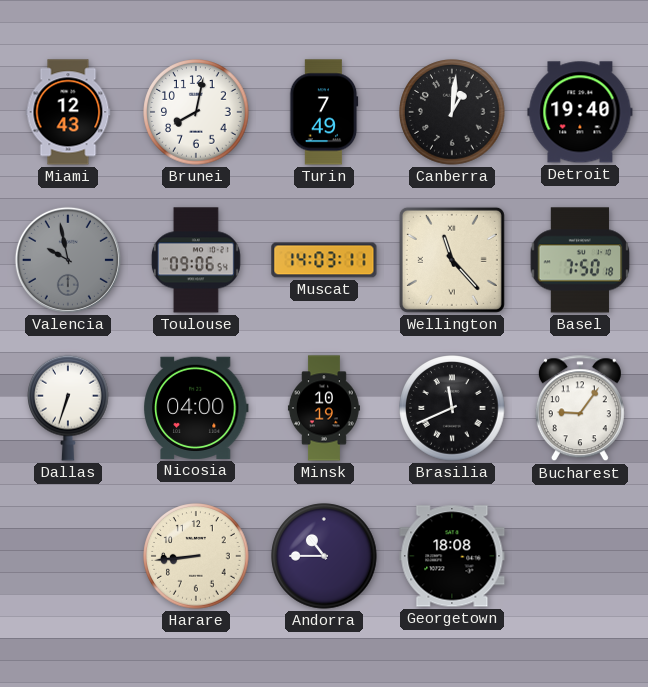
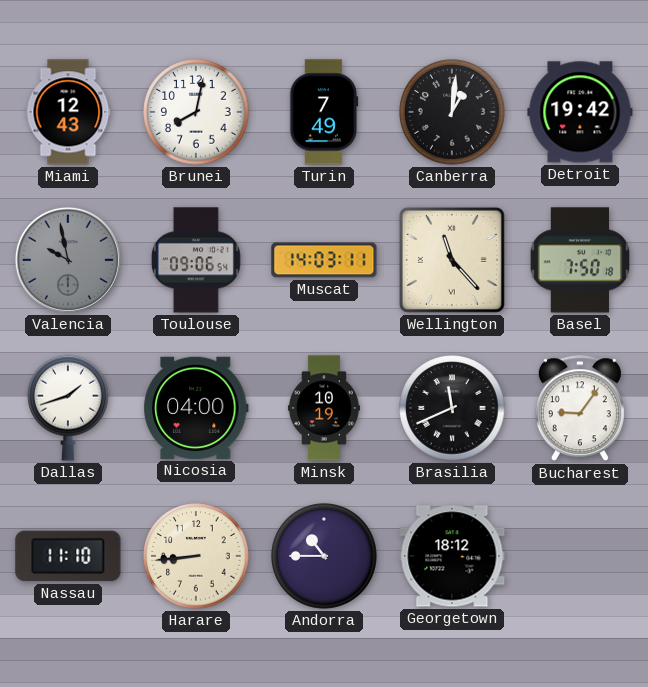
Detroit: 19:40 -> 19:42
Dallas: 6:33 -> 1:42
Nassau: none -> 11:10
Georgetown: 18:08 -> 18:12
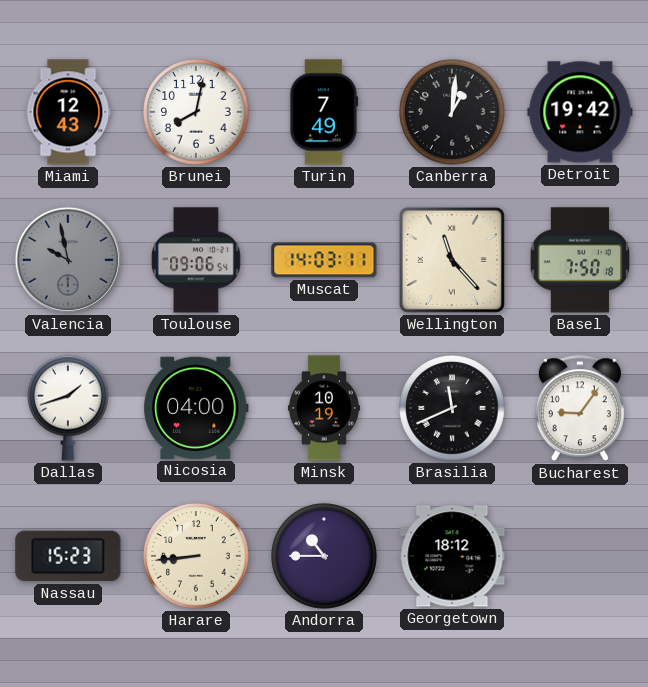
Nassau: 11:10 -> 15:23
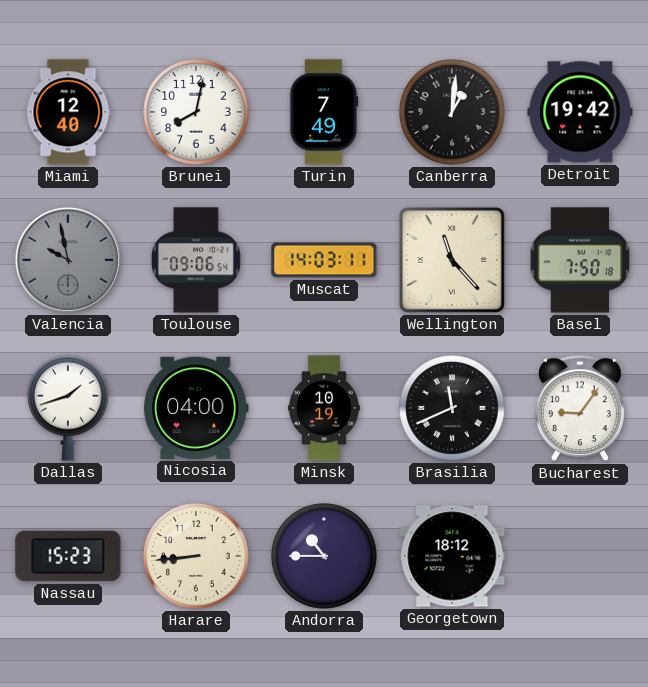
Miami: 12:43 -> 12:40
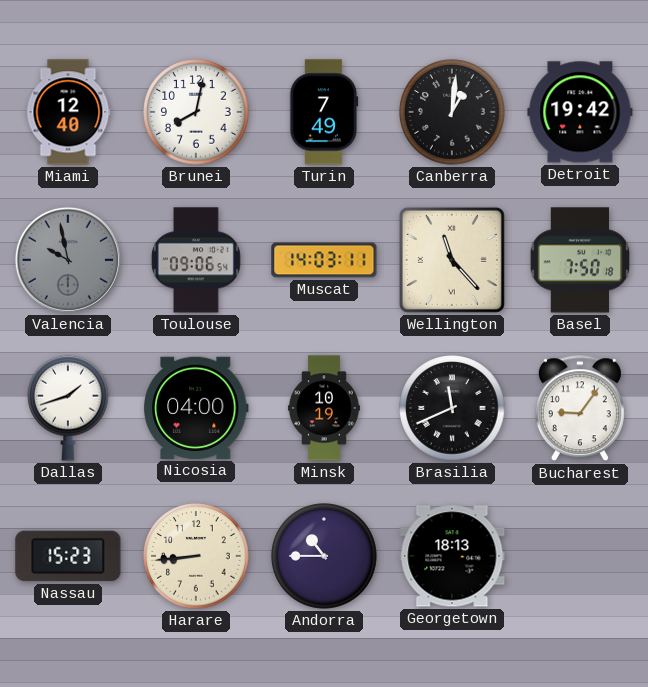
Georgetown: 18:12 -> 18:13
